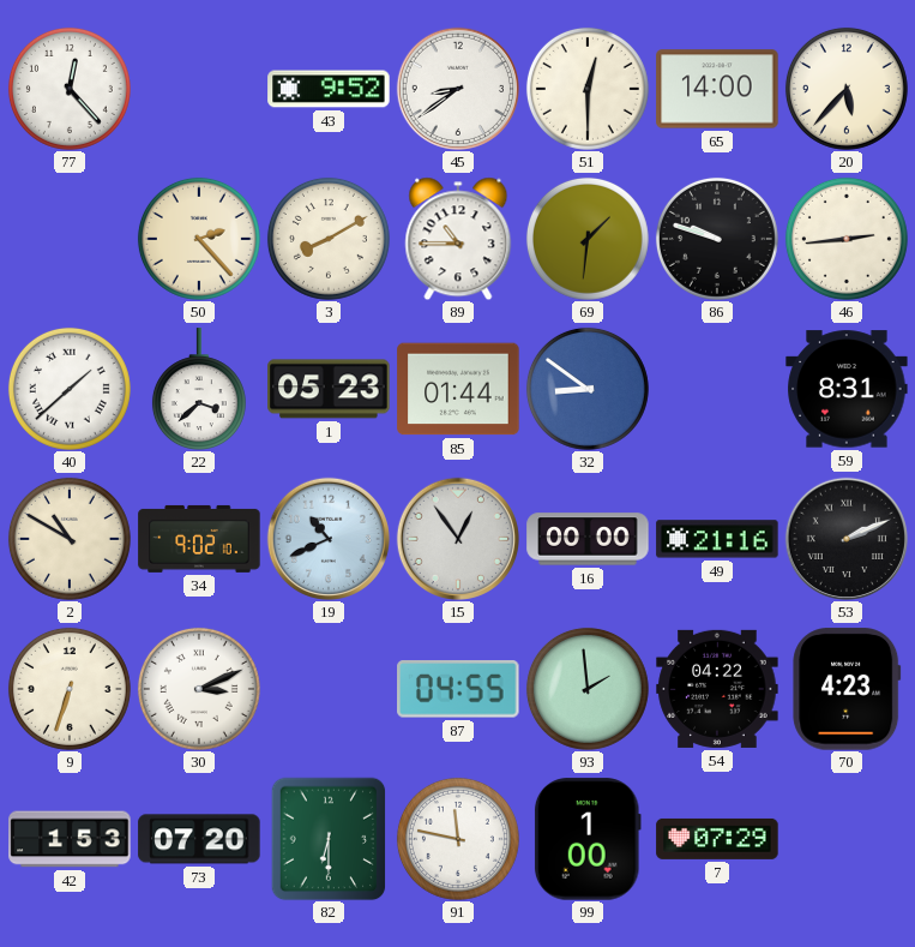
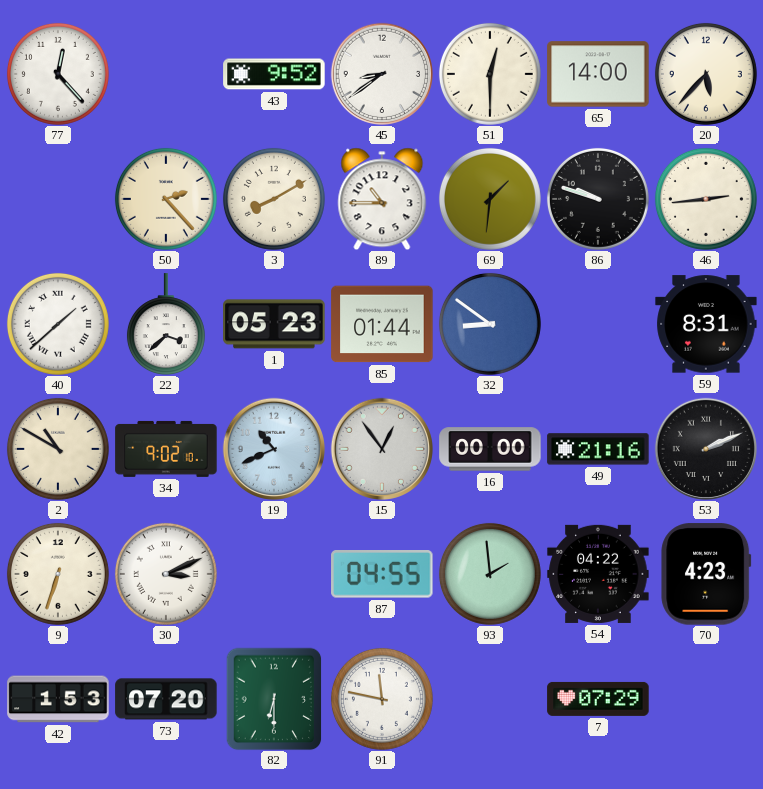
99: 1:00 -> none
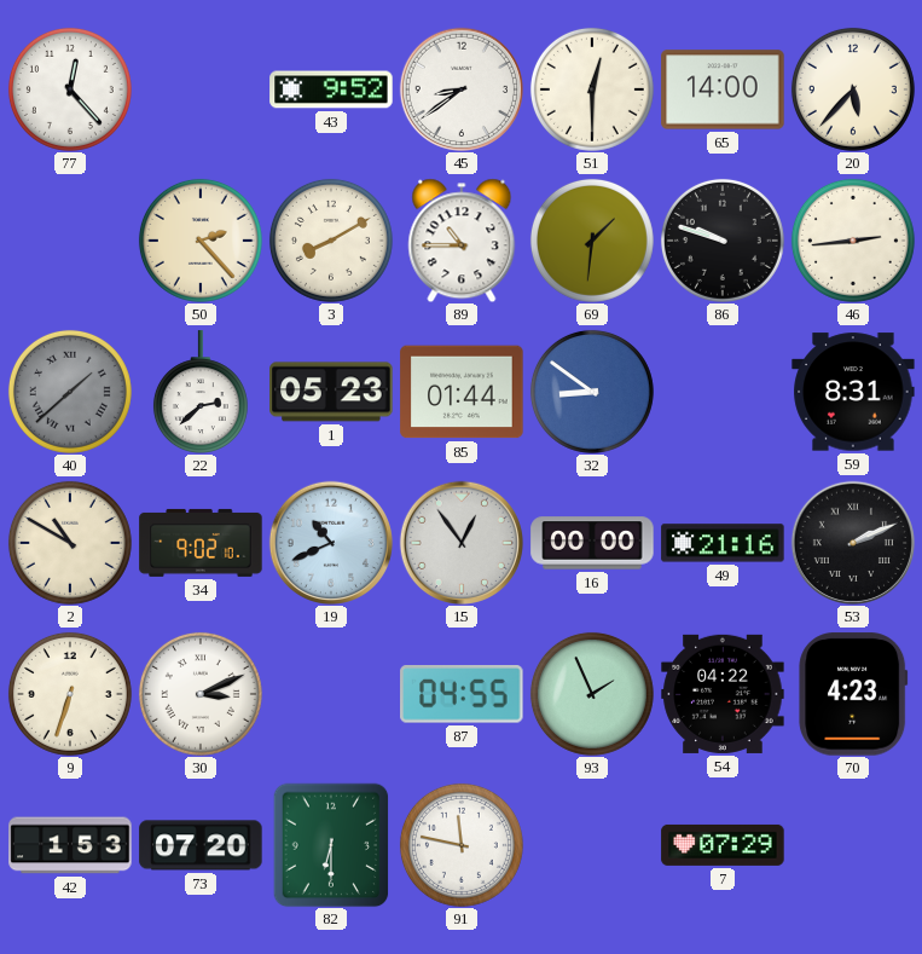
40 dial: white -> grey
22: 3:38 -> 2:38
93: 1:59 -> 1:56
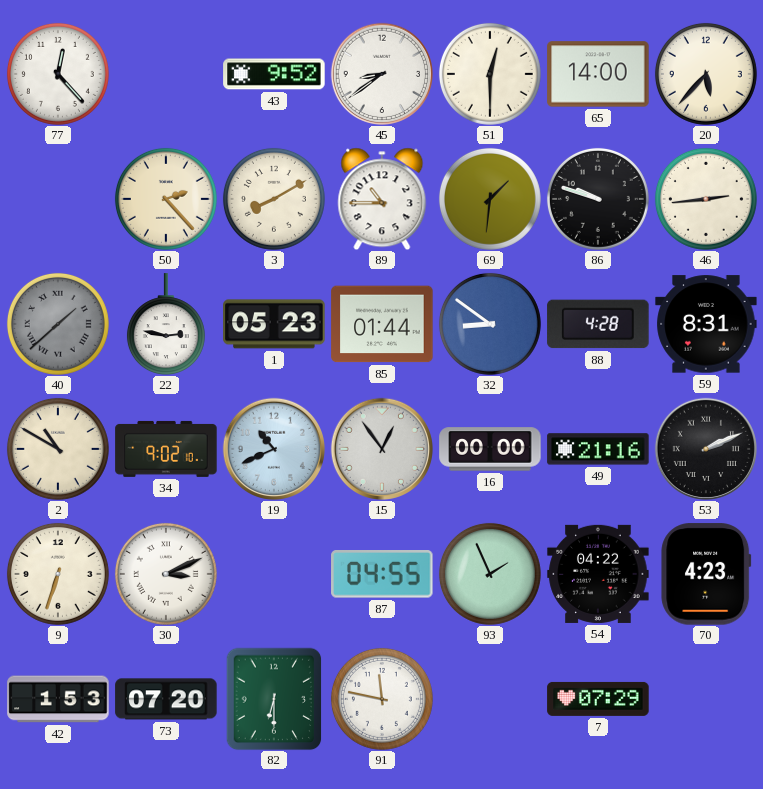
22: 2:38 -> 2:47
88: none -> 4:28
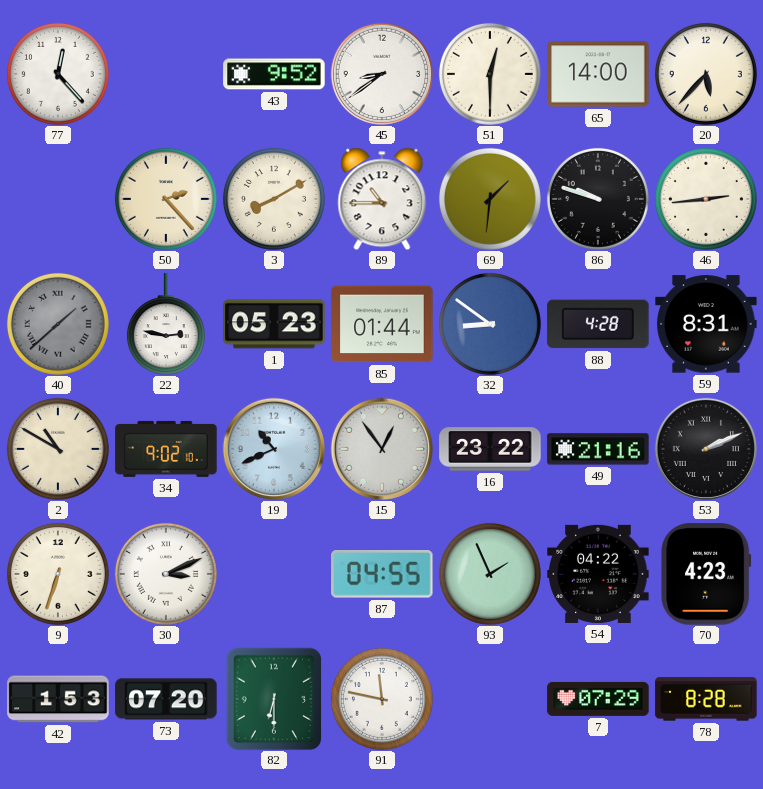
16: 00:00 -> 23:22
78: none -> 8:28
